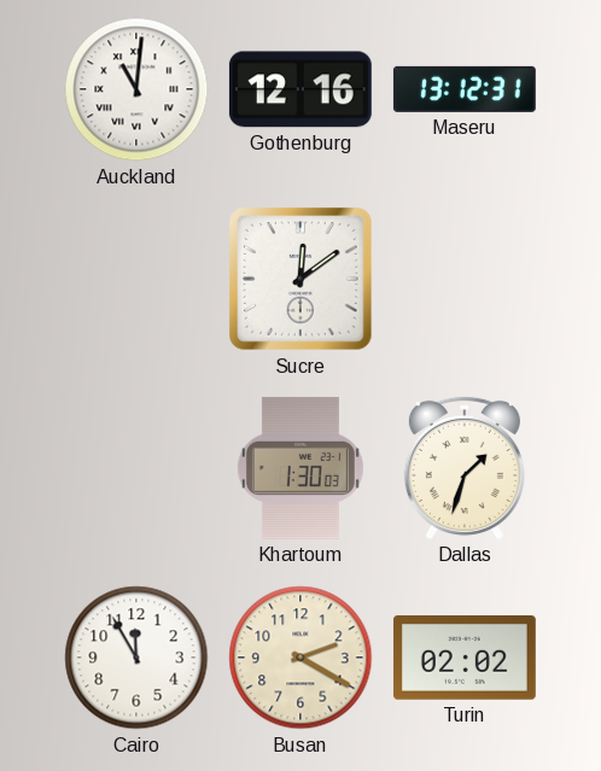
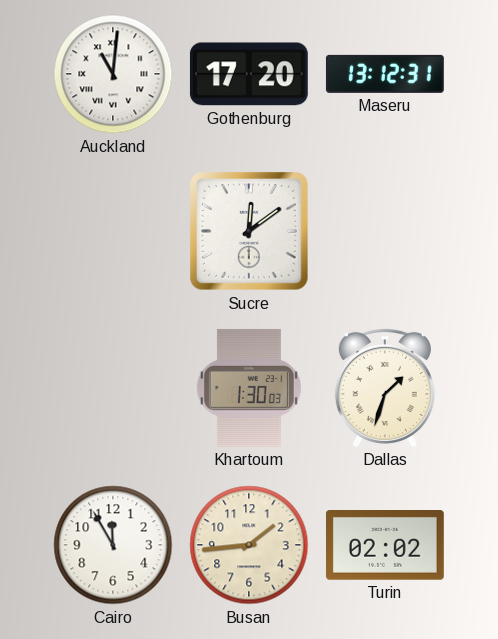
Gothenburg: 12:16 -> 17:20
Busan: 2:20 -> 1:44
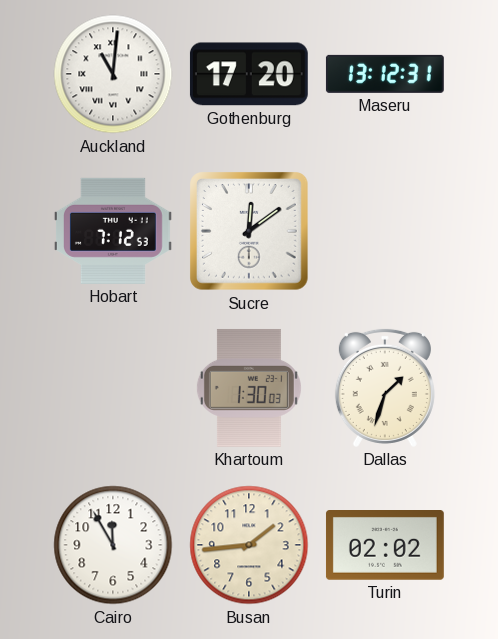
Hobart: none -> 7:12
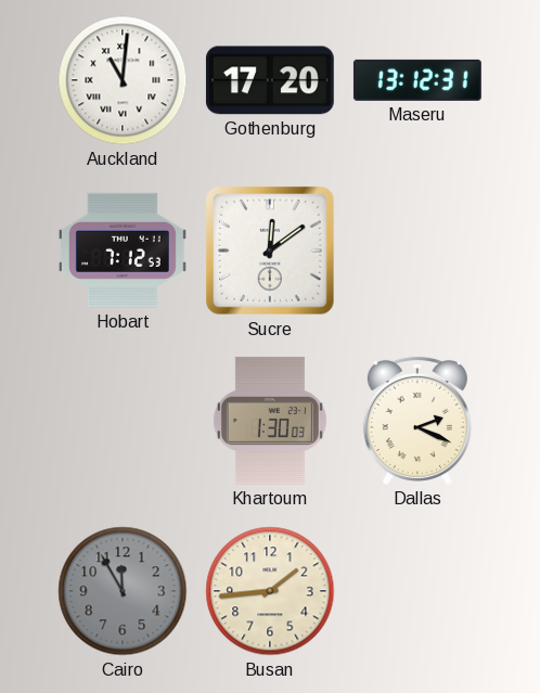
Dallas: 1:33 -> 2:19
Cairo dial: white -> grey
Turin: 02:02 -> none
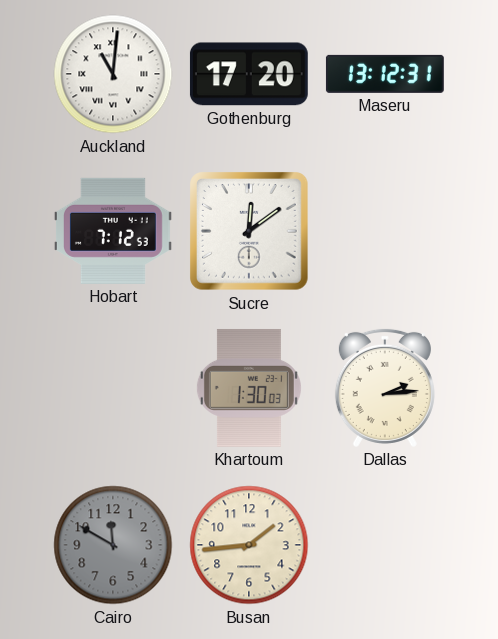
Dallas: 2:19 -> 2:14
Cairo: 11:55 -> 11:50
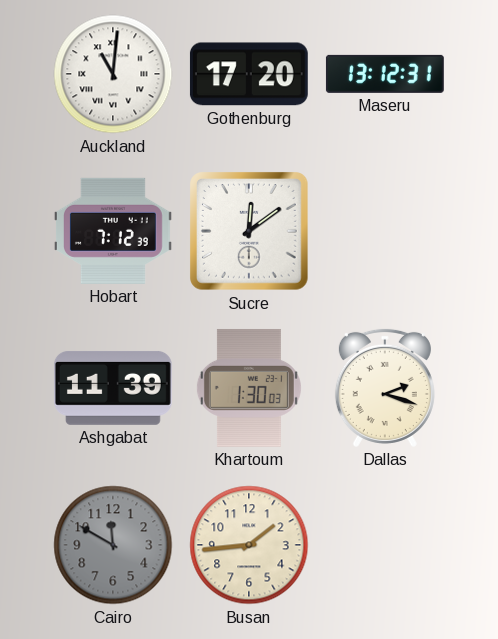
Hobart: 7:12:53 -> 7:12:39
Ashgabat: none -> 11:39
Dallas: 2:14 -> 2:18
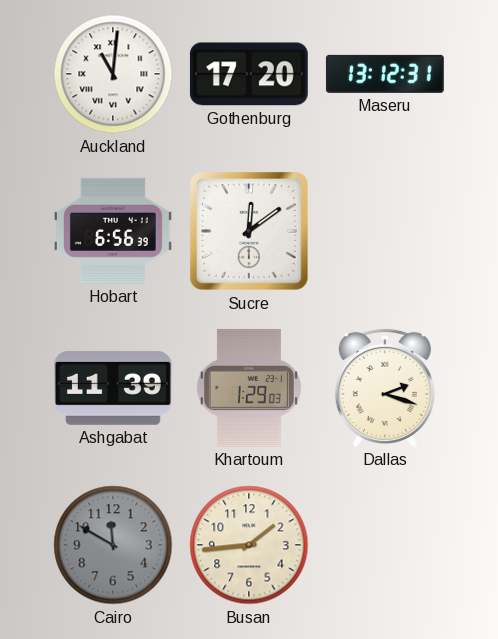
Hobart: 7:12 -> 6:56
Khartoum: 1:30 -> 1:29
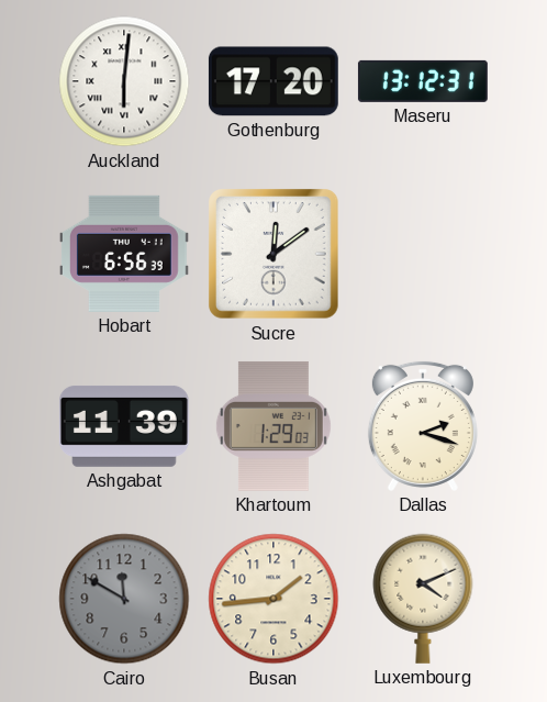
Auckland: 11:01 -> 6:01
Luxembourg: none -> 4:11
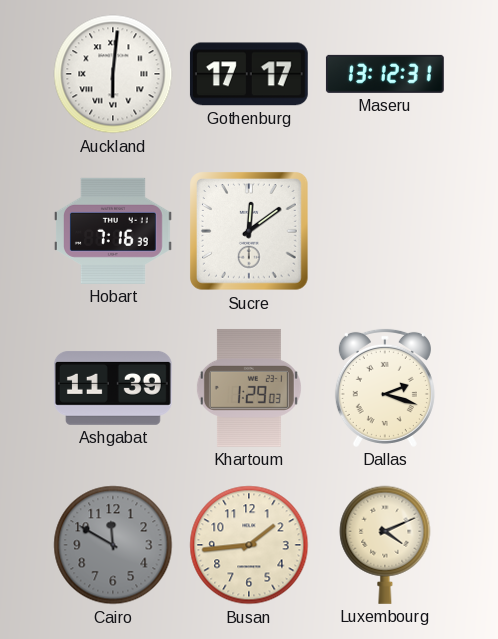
Gothenburg: 17:20 -> 17:17
Hobart: 6:56 -> 7:16
